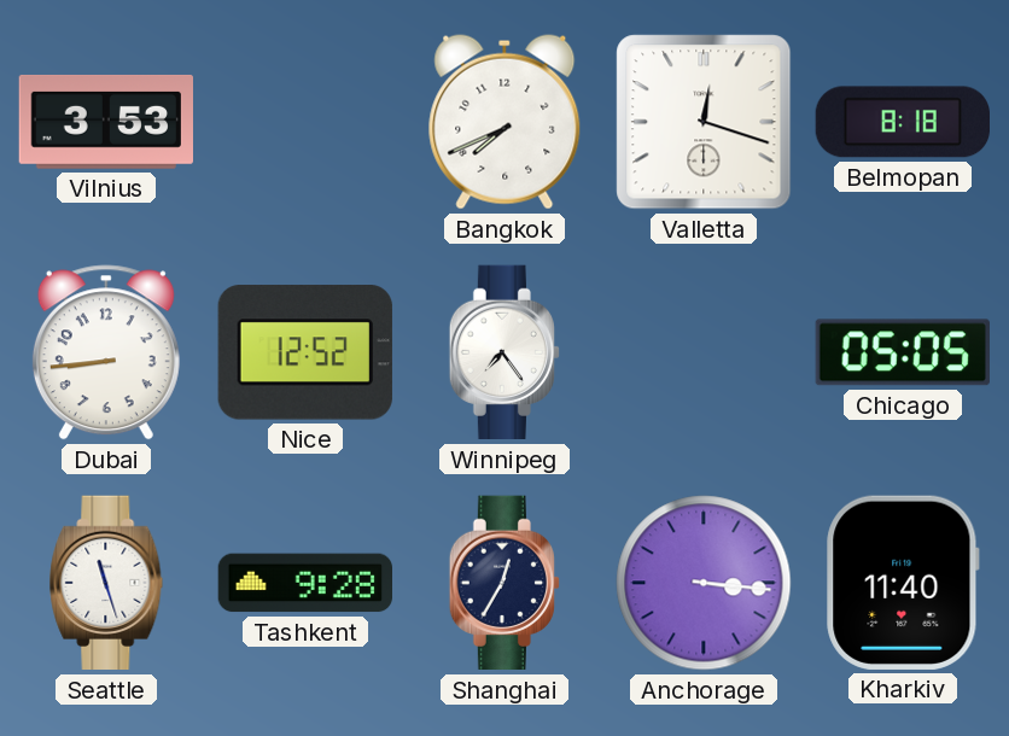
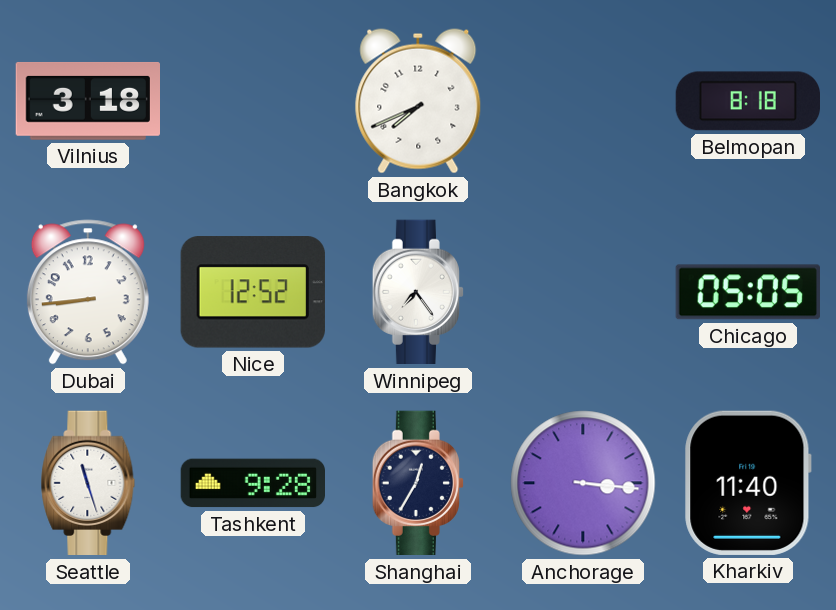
Vilnius: 3:53 -> 3:18
Valletta: 12:18 -> none
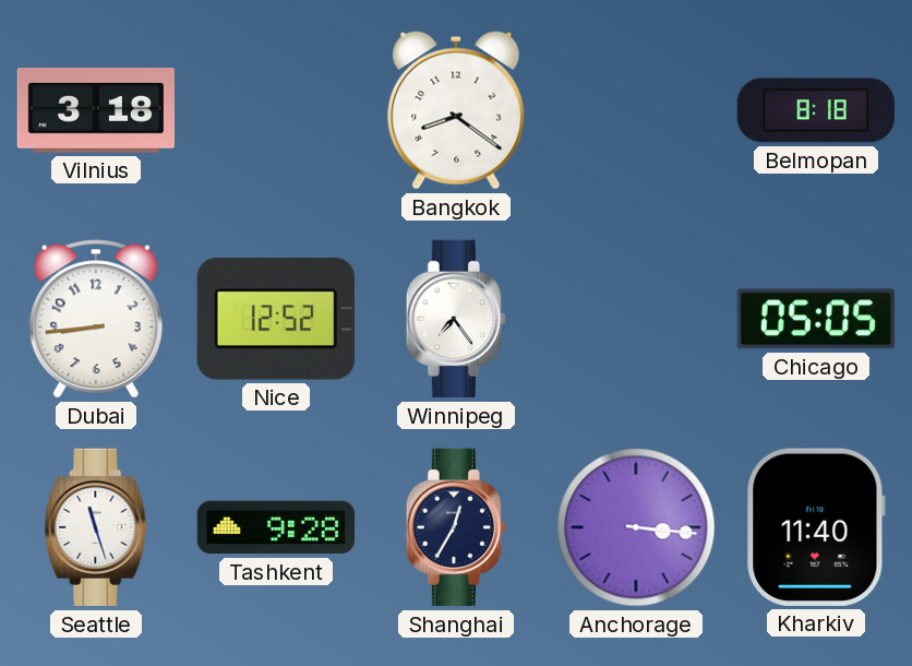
Bangkok: 7:41 -> 8:21
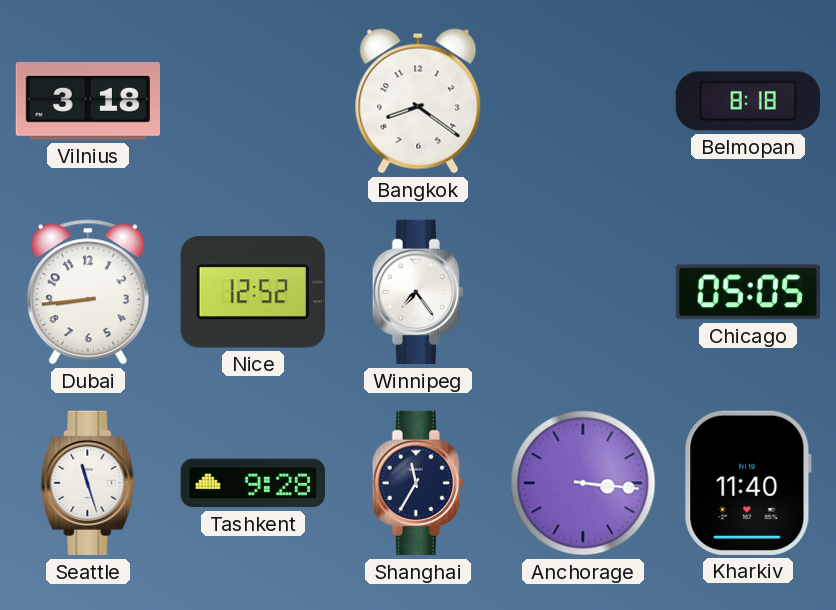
Shanghai: 12:35 -> 11:35
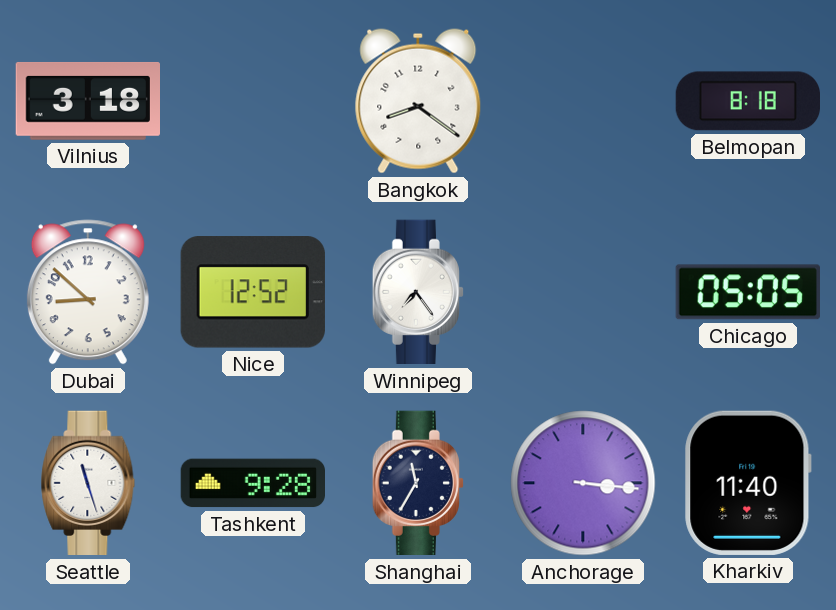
Dubai: 8:44 -> 8:52
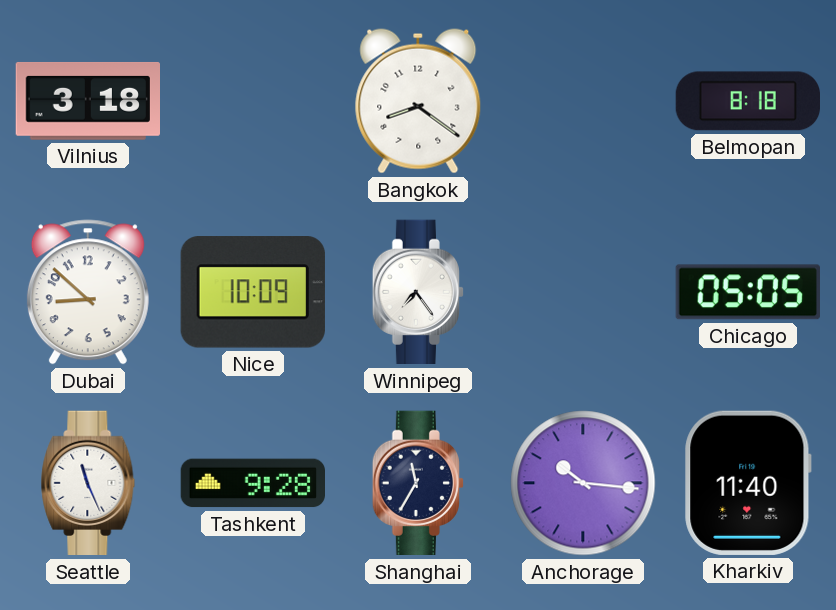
Nice: 12:52 -> 10:09
Seattle: 11:27 -> 11:26
Anchorage: 3:16 -> 10:16
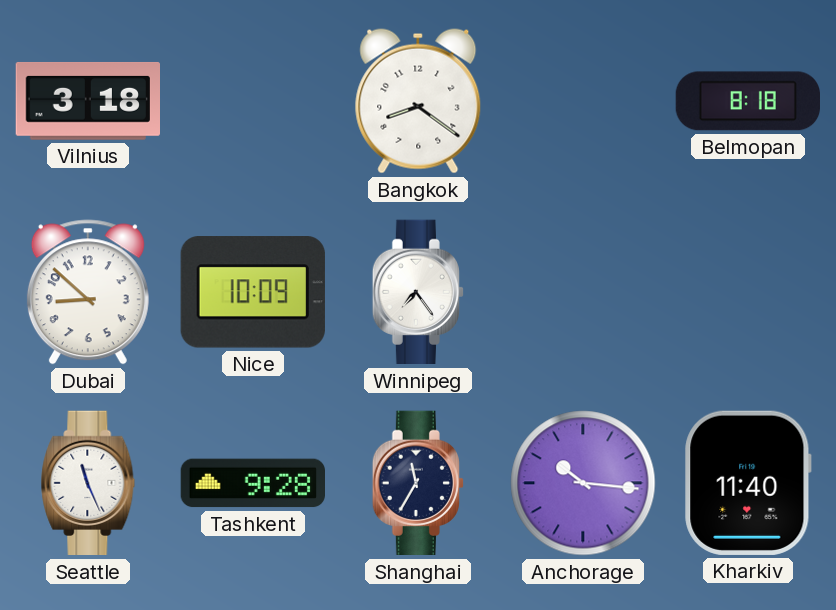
Chicago: 05:05 -> none
